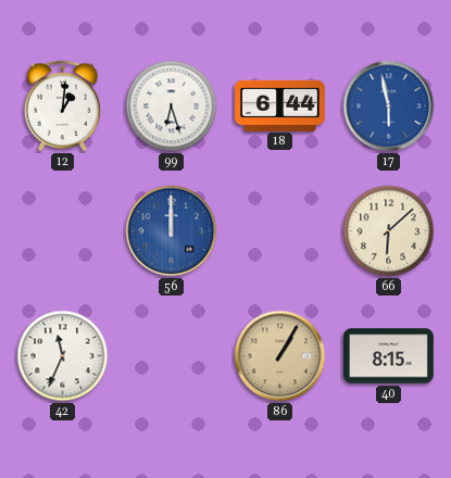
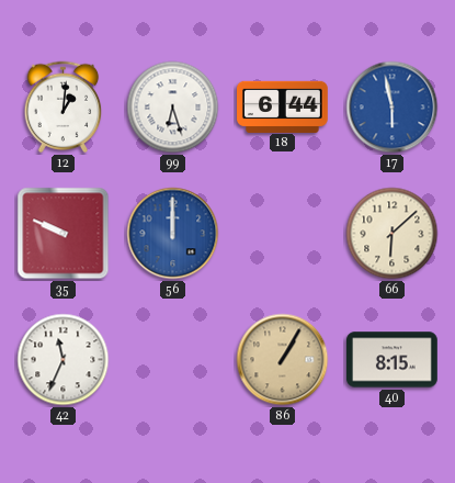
35: none -> 9:49
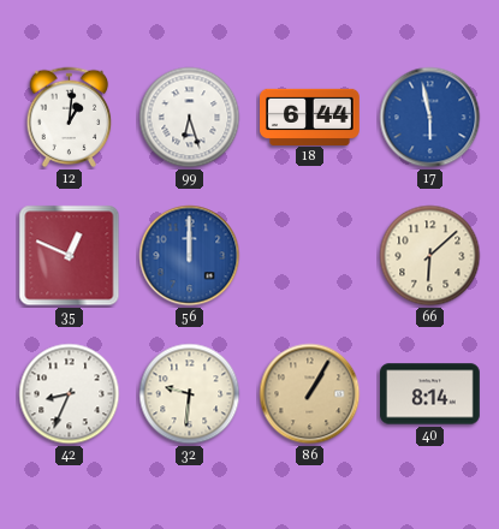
35: 9:49 -> 12:49
42: 11:34 -> 8:34
32: none -> 9:31
40: 8:15 -> 8:14
